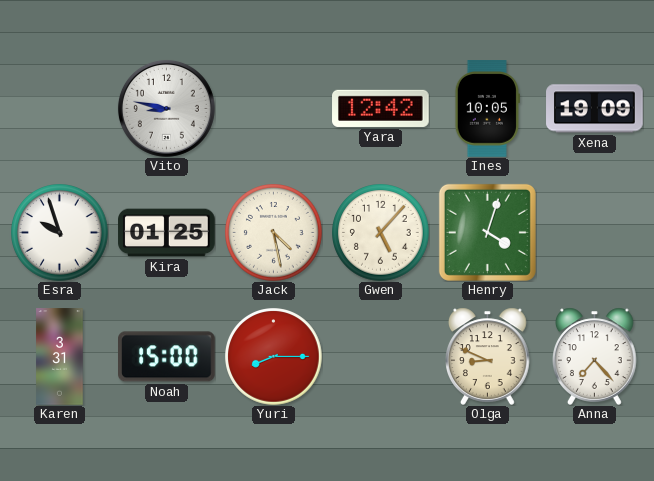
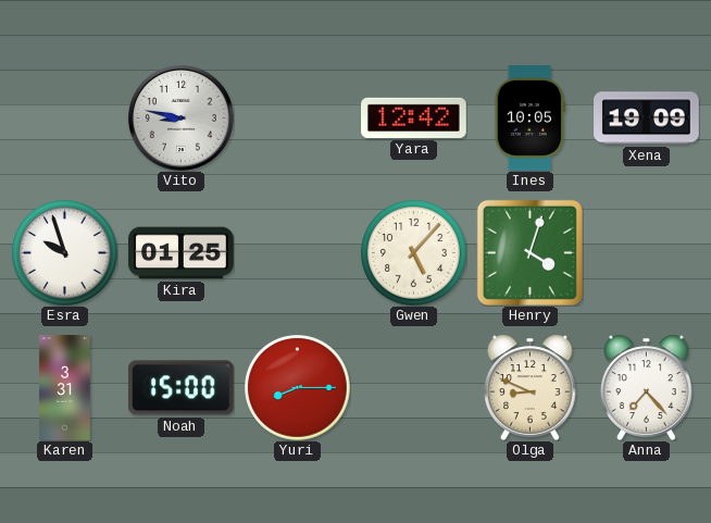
Jack: 4:28 -> none
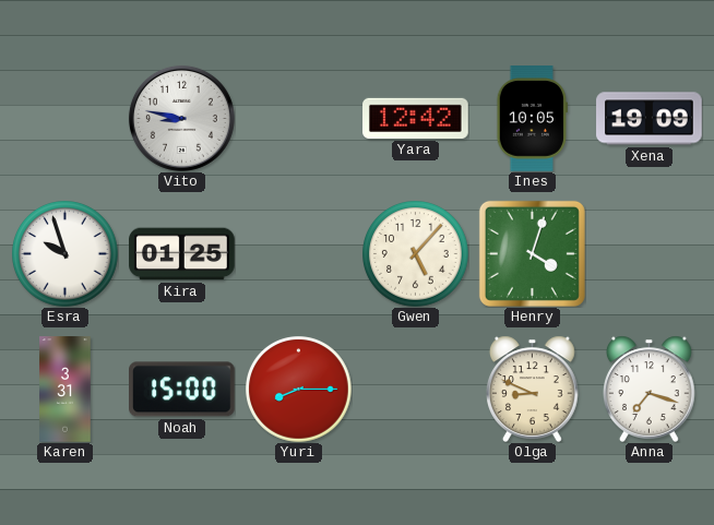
Anna: 7:23 -> 7:18
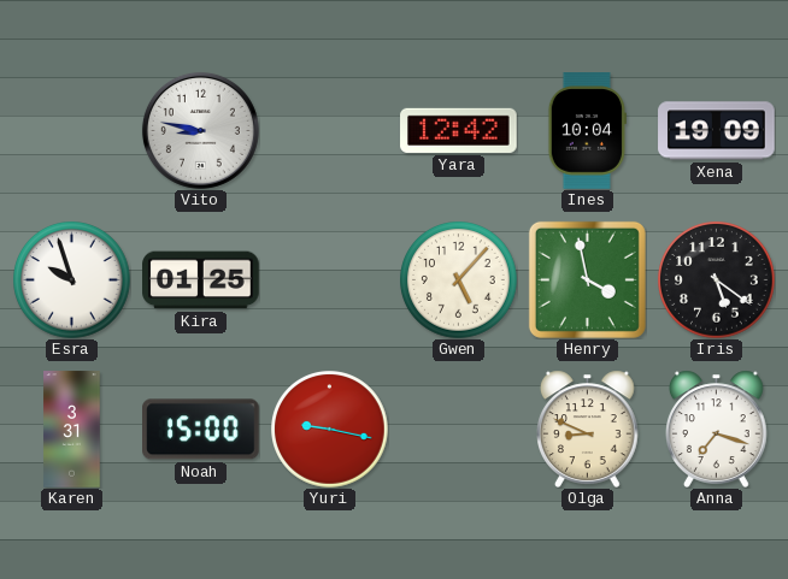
Ines: 10:05 -> 10:04
Henry: 4:03 -> 3:58
Iris: none -> 5:21
Yuri: 8:15 -> 9:17
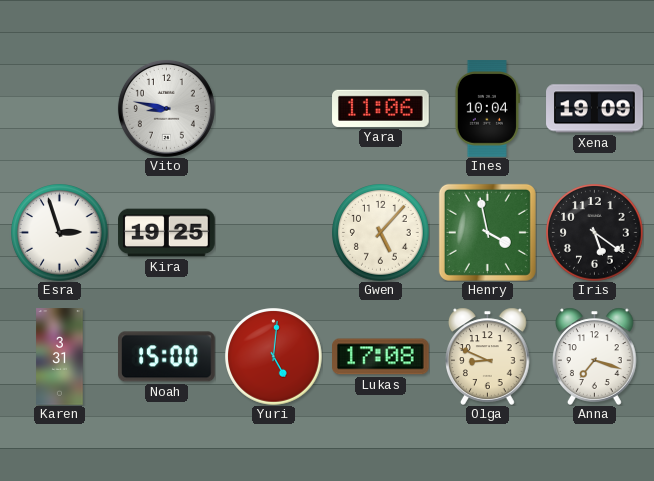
Yara: 12:42 -> 11:06
Esra: 9:57 -> 2:57
Kira: 01:25 -> 19:25
Yuri: 9:17 -> 5:01
Lukas: none -> 17:08
